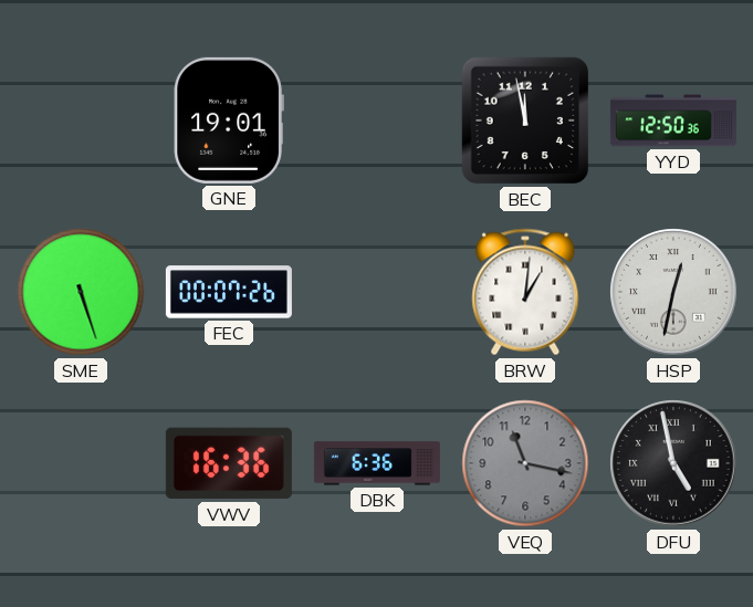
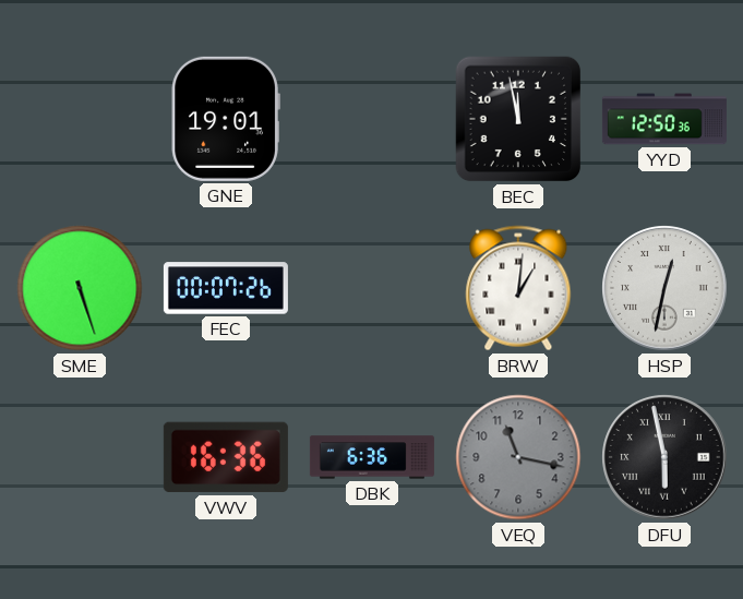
DFU: 4:58 -> 5:58
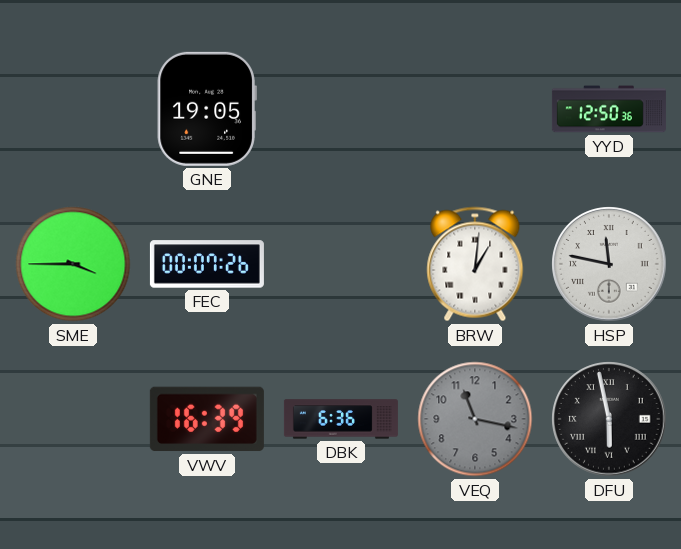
GNE: 19:01 -> 19:05
BEC: 11:58 -> none
SME: 5:27 -> 3:45
HSP: 12:32 -> 11:47
VWV: 16:36 -> 16:39
